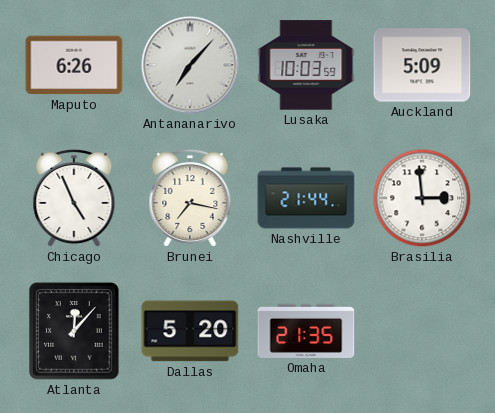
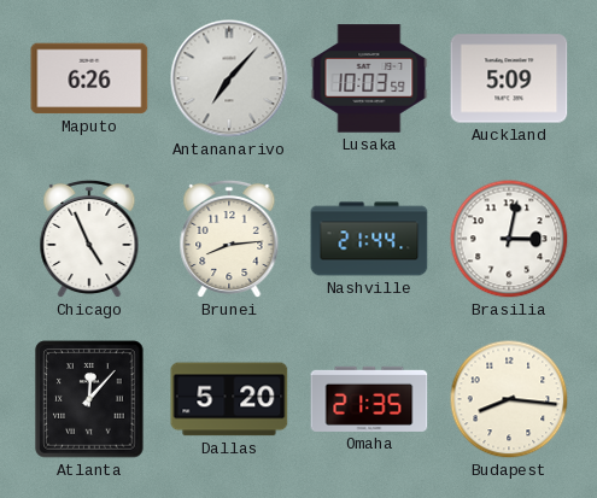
Brunei: 7:17 -> 8:14
Brasilia: 2:59 -> 3:02
Budapest: none -> 8:16
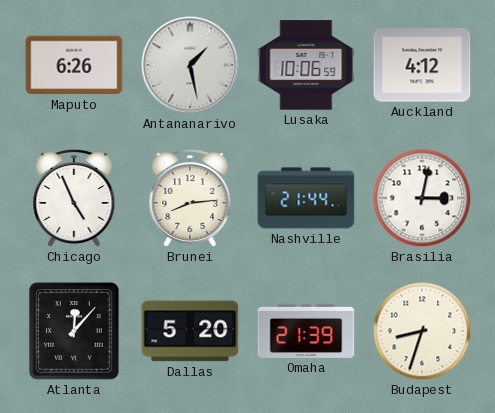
Antananarivo: 7:07 -> 1:28
Lusaka: 10:03 -> 10:06
Auckland: 5:09 -> 4:12
Omaha: 21:35 -> 21:39
Budapest: 8:16 -> 8:33
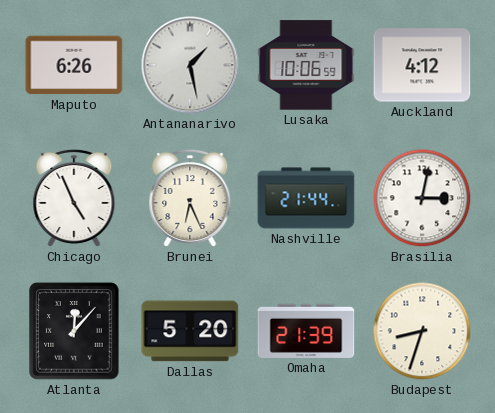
Brunei: 8:14 -> 6:26
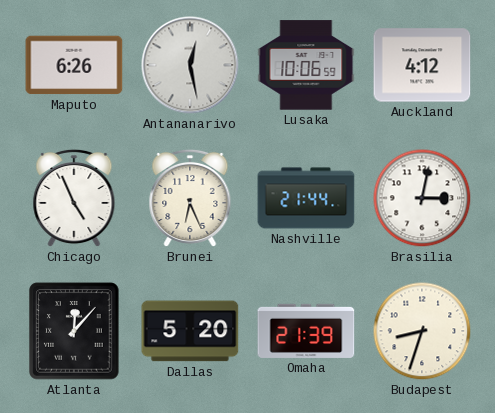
Antananarivo: 1:28 -> 12:28
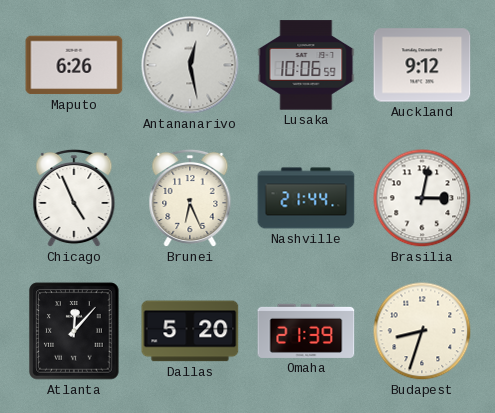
Auckland: 4:12 -> 9:12
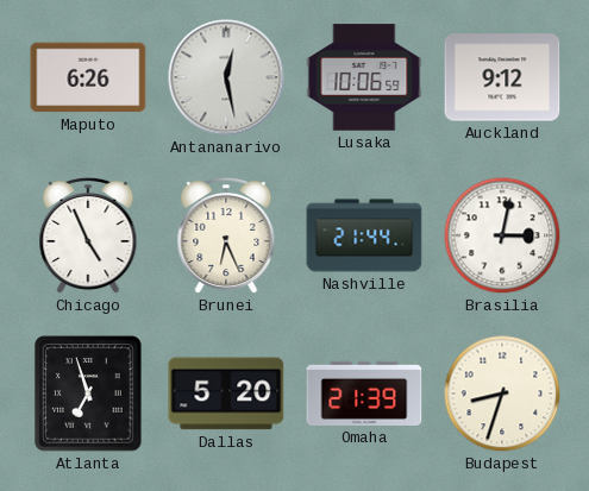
Atlanta: 12:07 -> 6:57
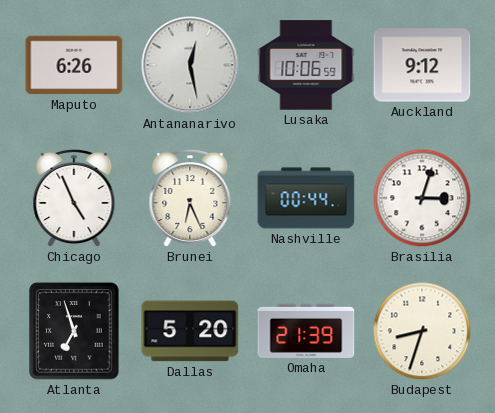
Nashville: 21:44 -> 00:44
Brasilia: 3:02 -> 3:03
